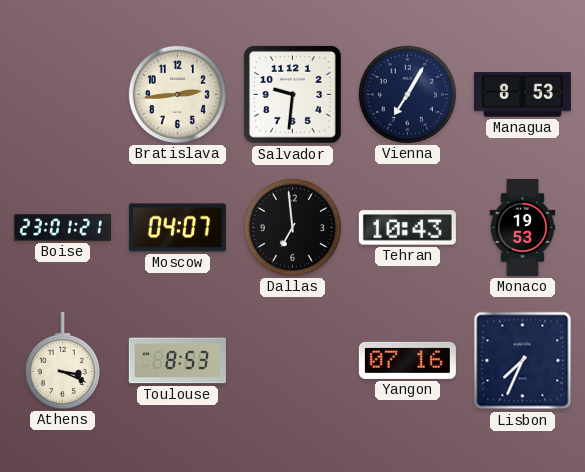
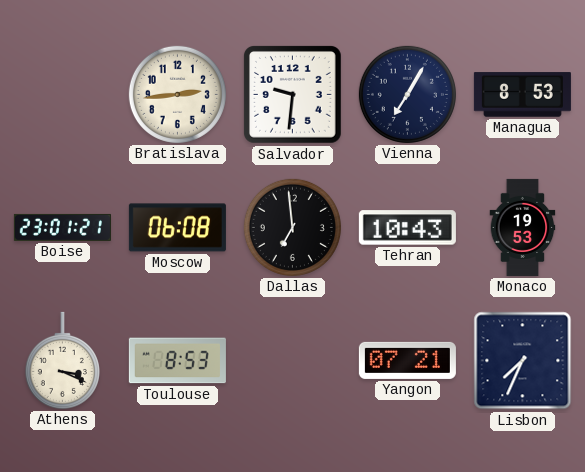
Moscow: 04:07 -> 06:08
Yangon: 07:16 -> 07:21
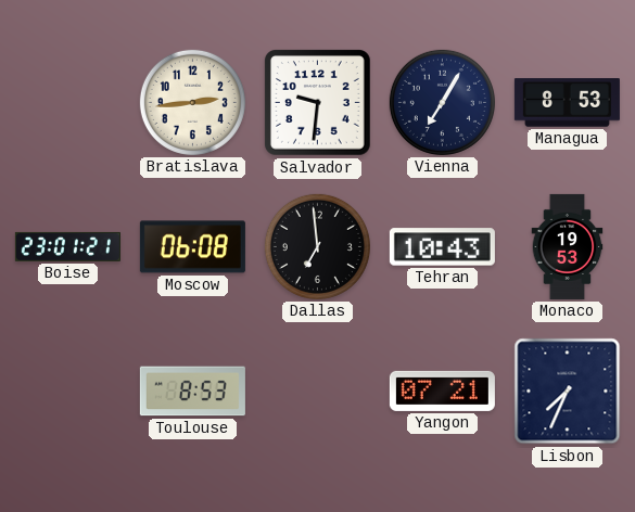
Athens: 3:19 -> none
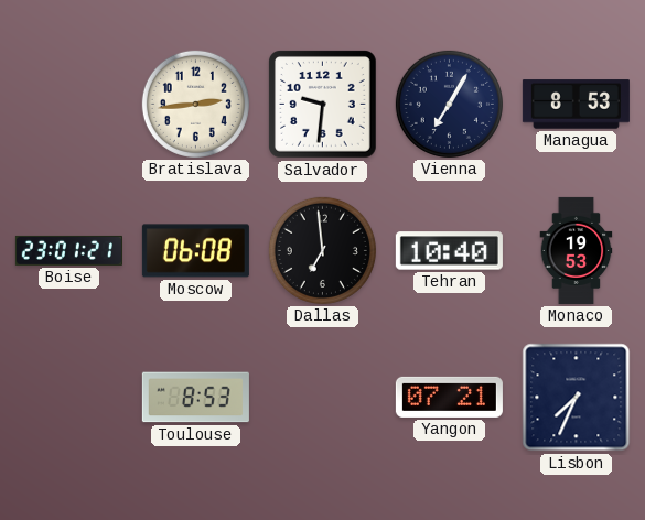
Tehran: 10:43 -> 10:40
